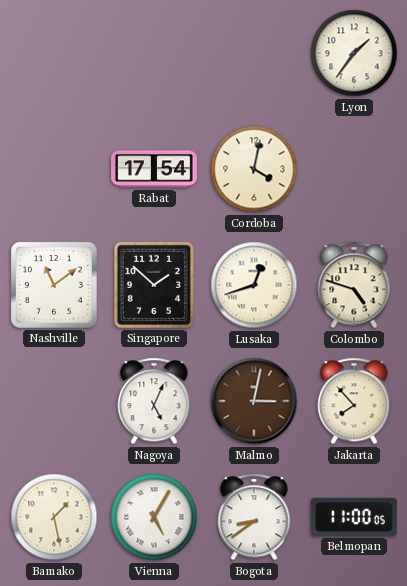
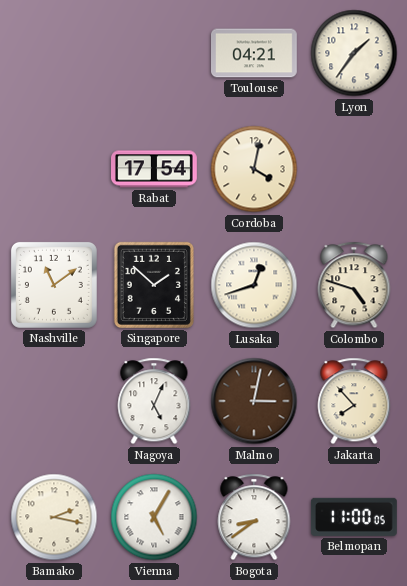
Toulouse: none -> 04:21
Bamako: 1:28 -> 2:17
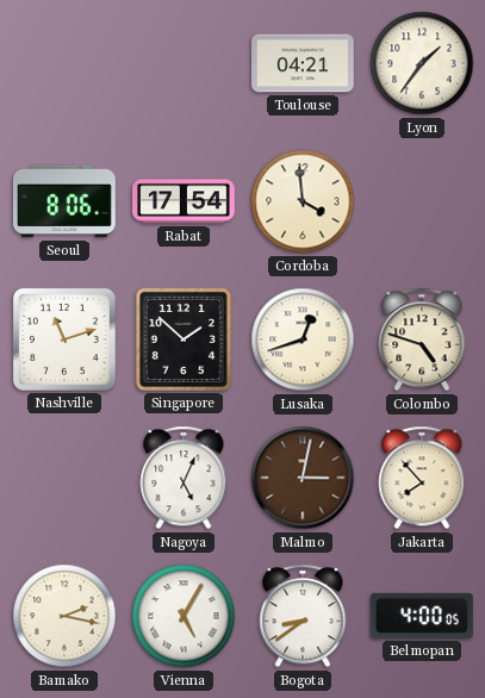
Seoul: none -> 8:06
Cordoba: 4:02 -> 3:59
Nashville: 11:09 -> 11:12
Belmopan: 11:00 -> 4:00
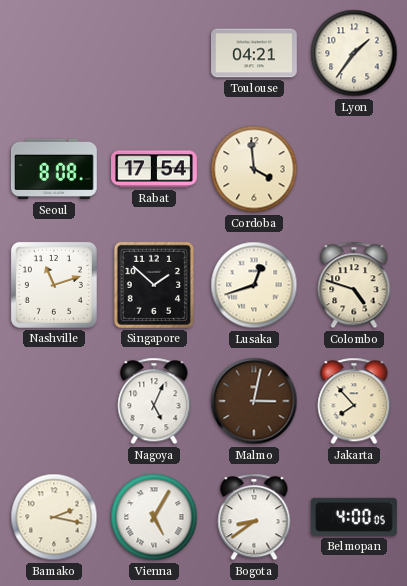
Seoul: 8:06 -> 8:08
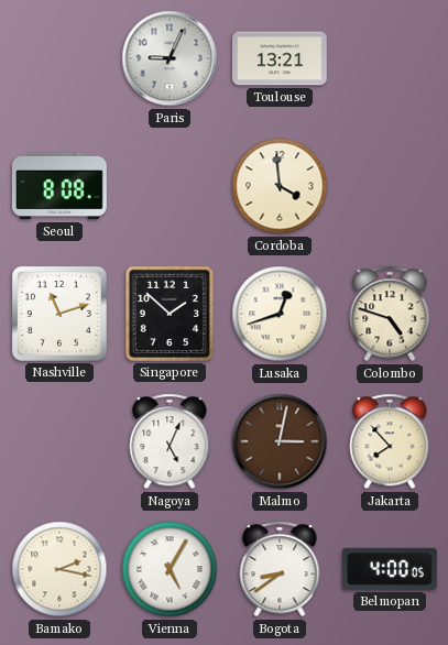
Paris: none -> 9:04
Toulouse: 04:21 -> 13:21
Lyon: 1:36 -> none
Rabat: 17:54 -> none
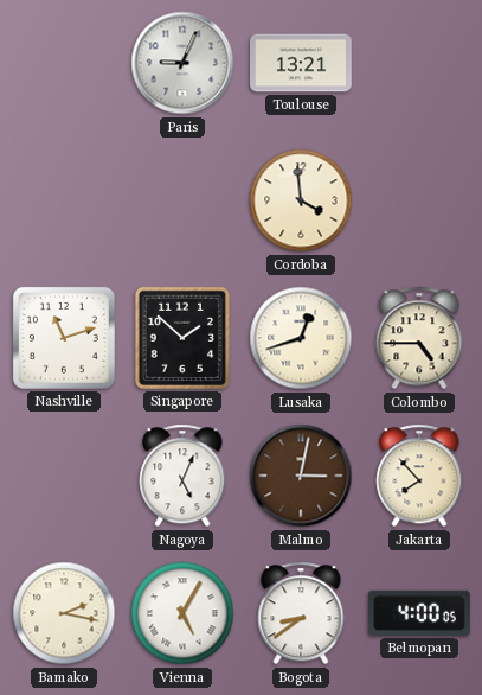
Seoul: 8:08 -> none
Colombo: 4:48 -> 4:45
